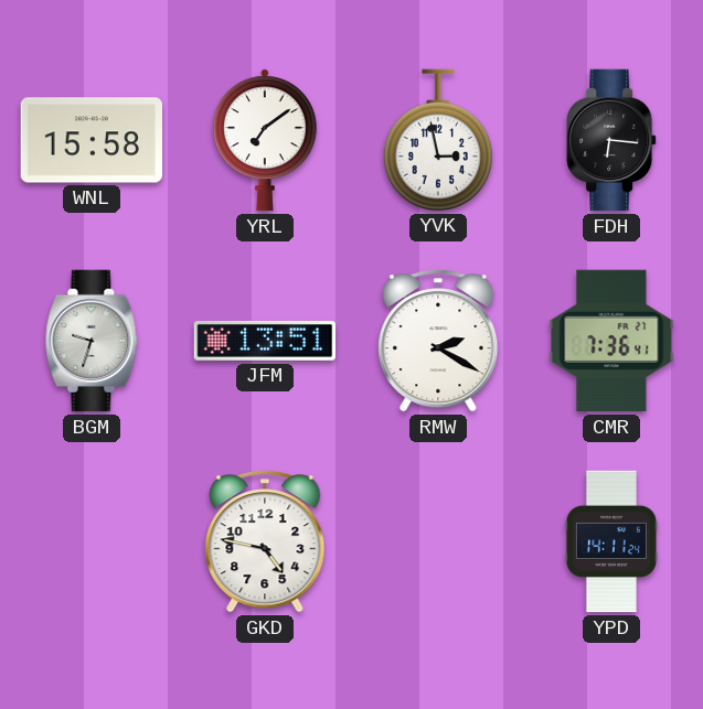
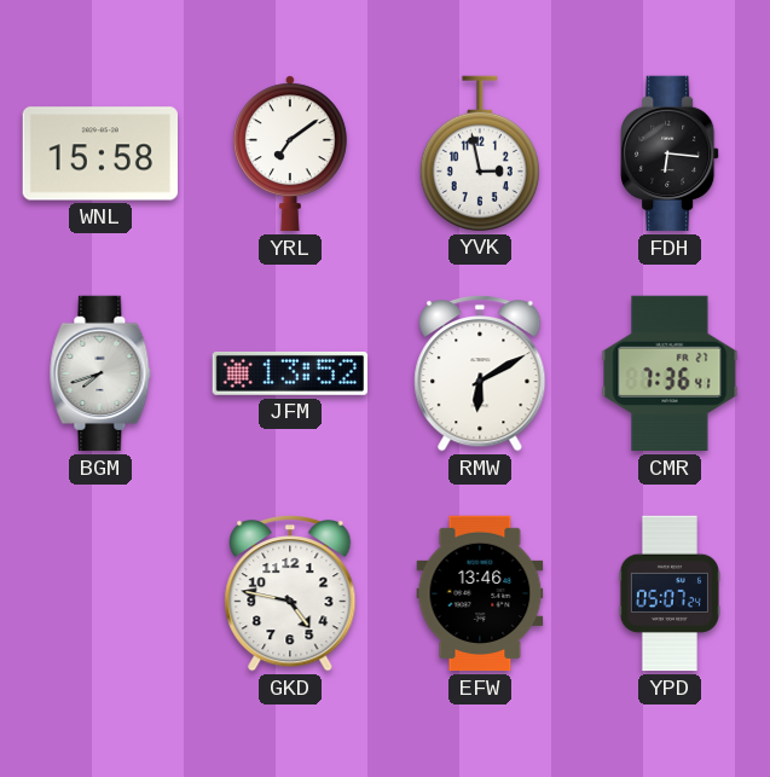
BGM: 9:33 -> 7:42
JFM: 13:51 -> 13:52
RMW: 2:20 -> 6:10
EFW: none -> 13:46
YPD: 14:11 -> 05:07
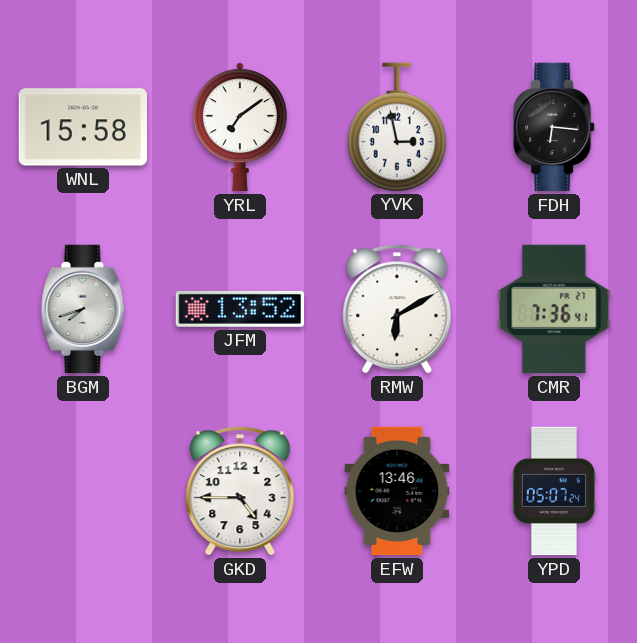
GKD: 4:47 -> 4:45
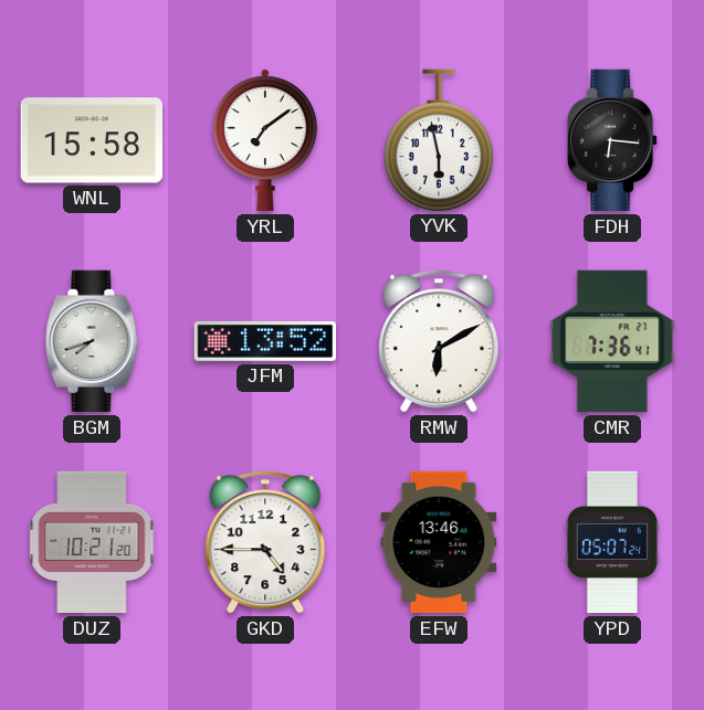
YVK: 2:58 -> 5:58
DUZ: none -> 10:21
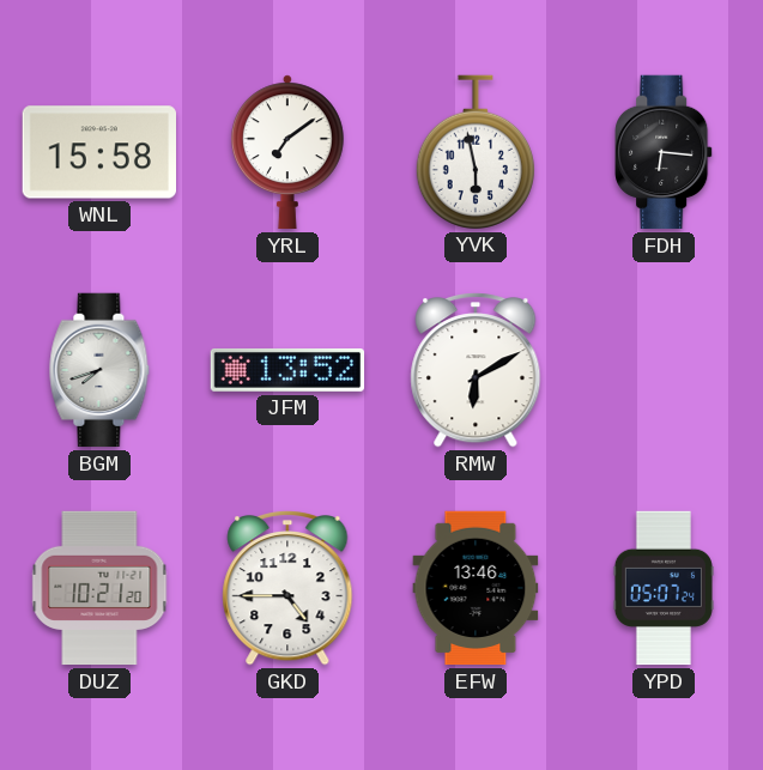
CMR: 7:36 -> none
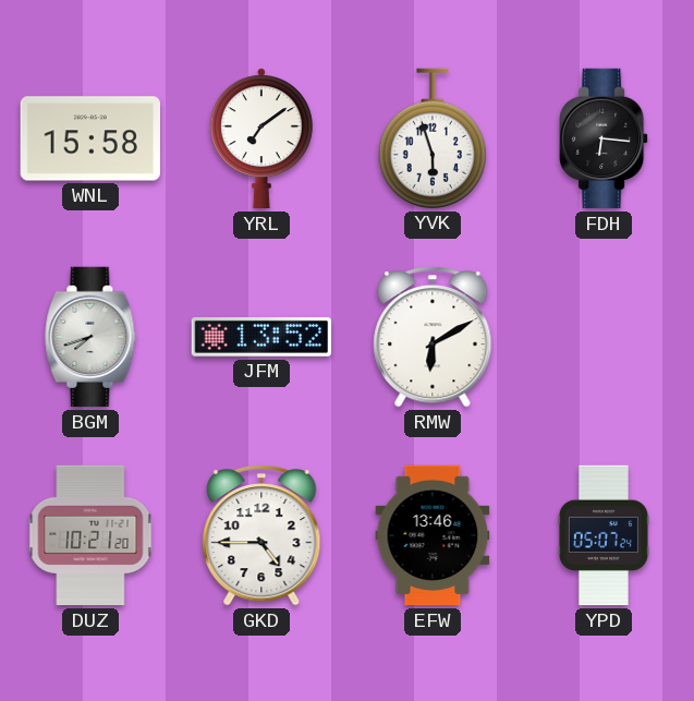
YVK: 5:58 -> 5:57
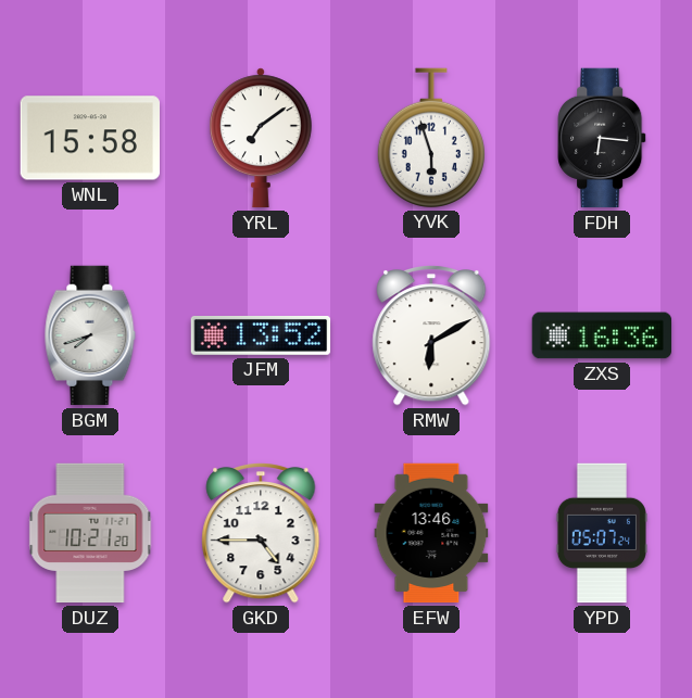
ZXS: none -> 16:36
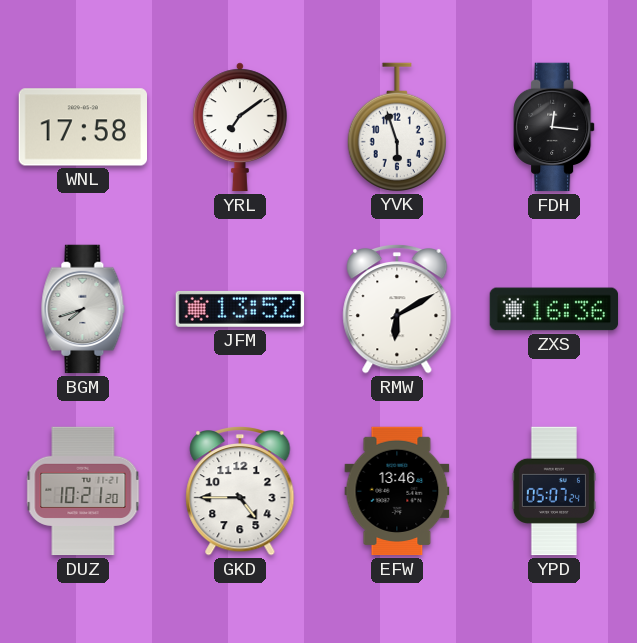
WNL: 15:58 -> 17:58
FDH: 6:16 -> 12:16
